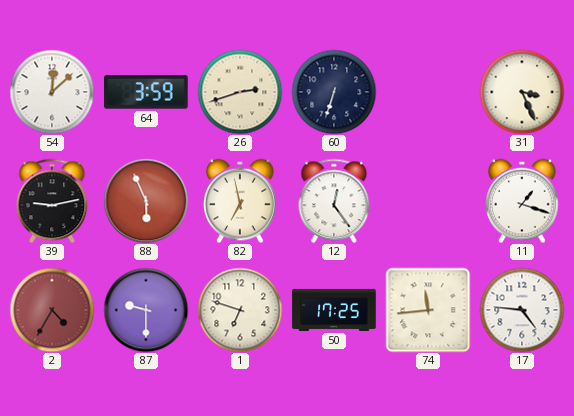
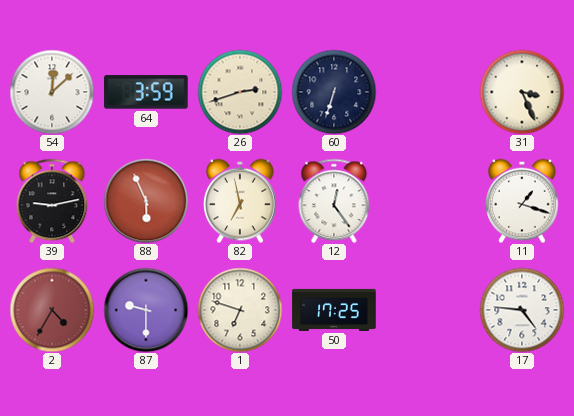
74: 11:44 -> none
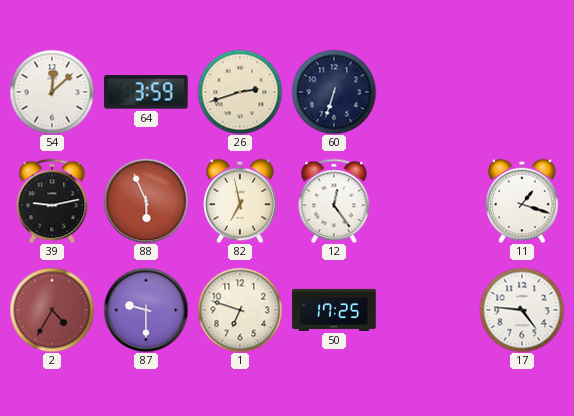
31: 3:26 -> none
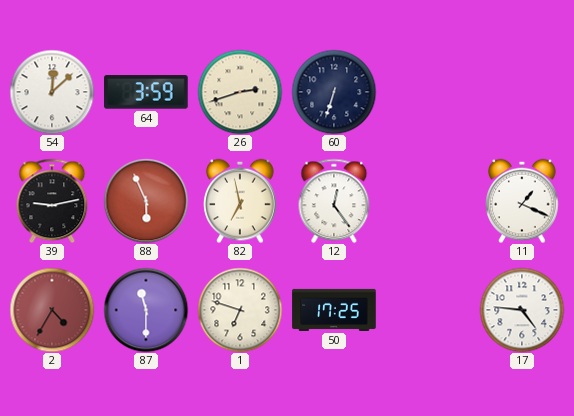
11: 1:18 -> 1:19
87: 9:30 -> 11:30
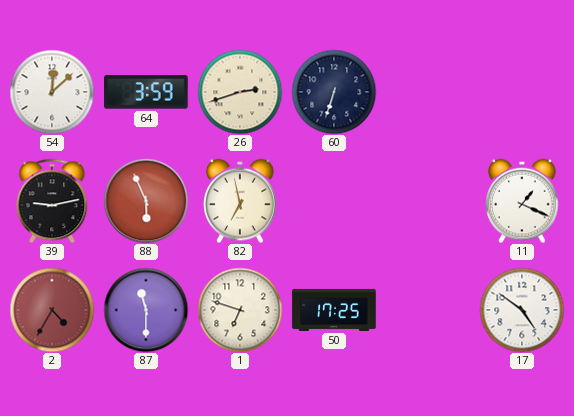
12: 12:24 -> none
17: 4:46 -> 4:51
